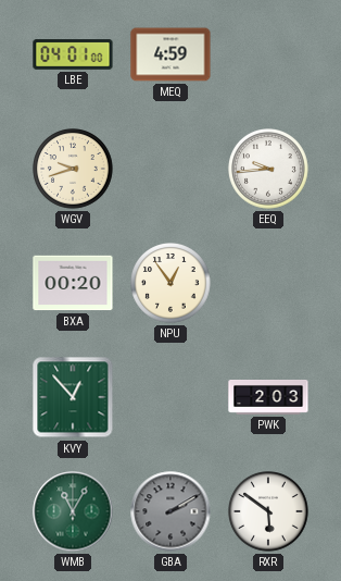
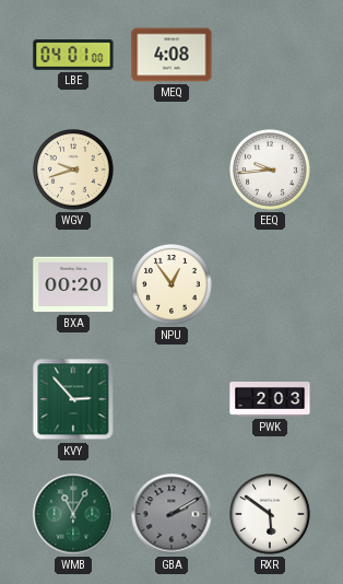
MEQ: 4:59 -> 4:08
KVY: 12:53 -> 2:53
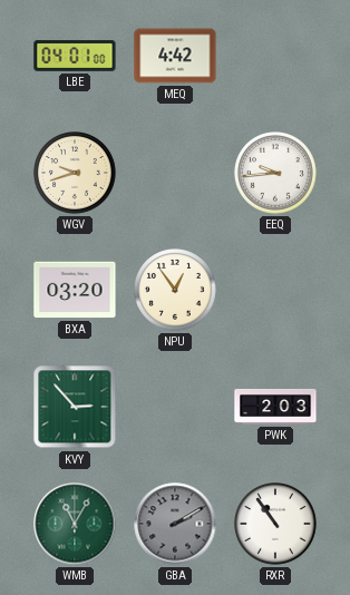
MEQ: 4:08 -> 4:42
BXA: 00:20 -> 03:20
RXR: 5:51 -> 10:54
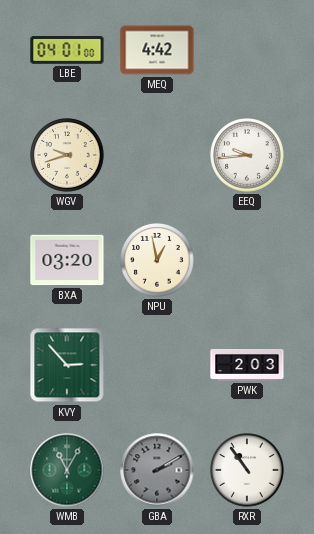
NPU: 12:54 -> 12:58
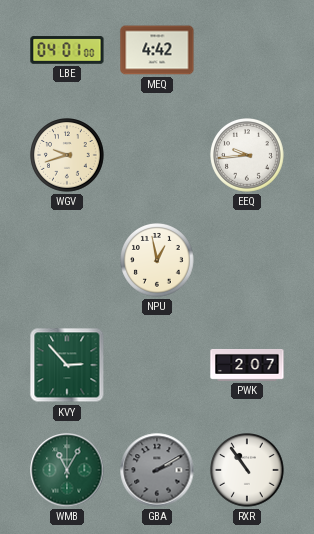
BXA: 03:20 -> none
PWK: 2:03 -> 2:07
